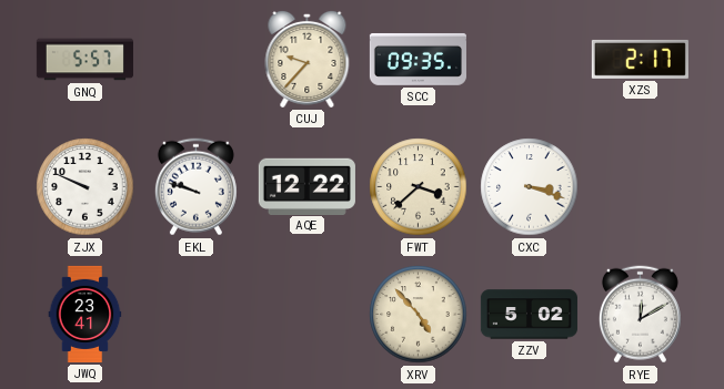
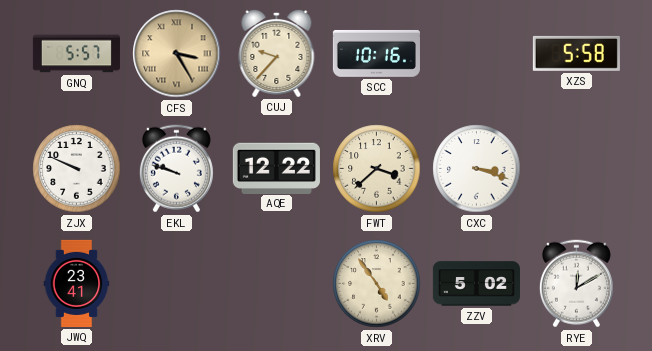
CFS: none -> 3:25
SCC: 09:35 -> 10:16
XZS: 2:17 -> 5:58
XRV: 4:53 -> 4:54
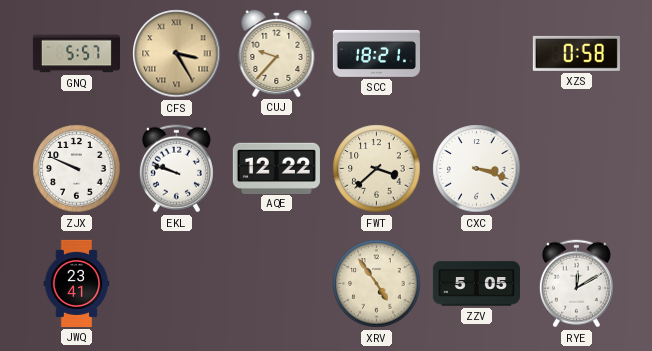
SCC: 10:16 -> 18:21
XZS: 5:58 -> 0:58
ZZV: 5:02 -> 5:05
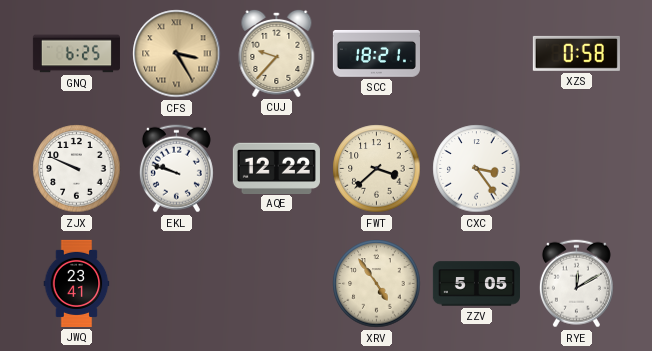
GNQ: 5:57 -> 6:25
CXC: 3:18 -> 3:24
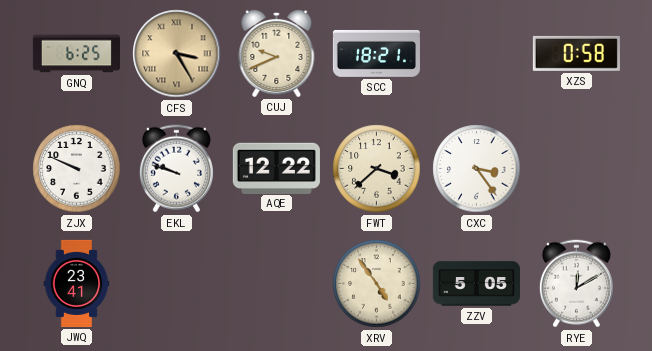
CUJ: 9:37 -> 9:41
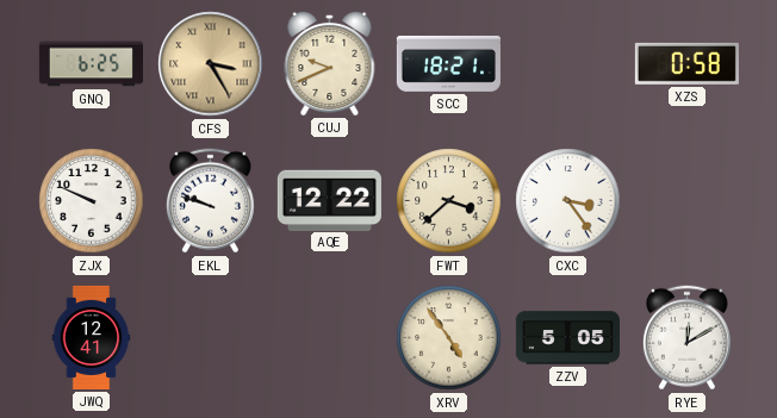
JWQ: 23:41 -> 12:41
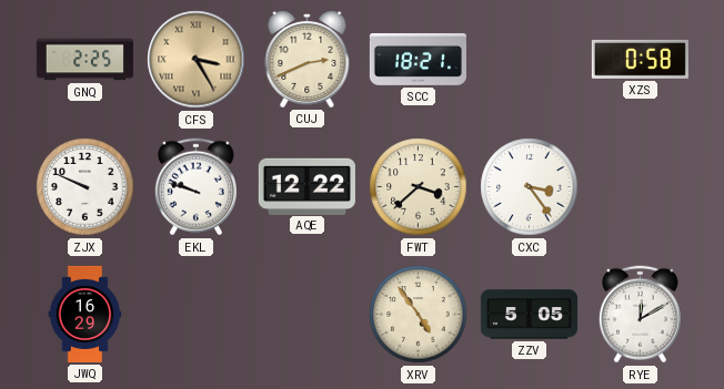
GNQ: 6:25 -> 2:25
CUJ: 9:41 -> 2:41
JWQ: 12:41 -> 16:29
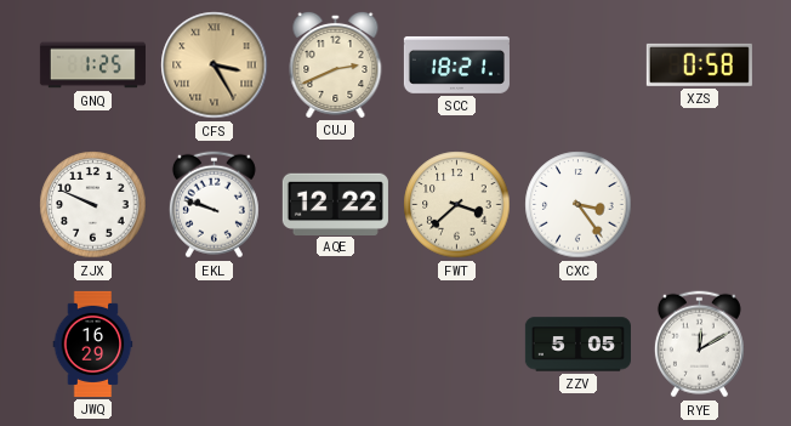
GNQ: 2:25 -> 1:25
XRV: 4:54 -> none
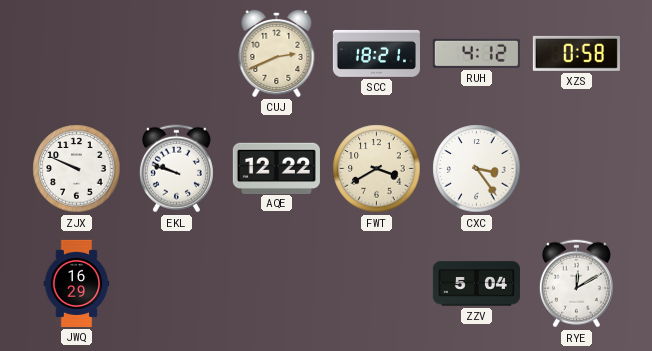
GNQ: 1:25 -> none
CFS: 3:25 -> none
RUH: none -> 4:12
FWT: 3:38 -> 3:40
ZZV: 5:05 -> 5:04
